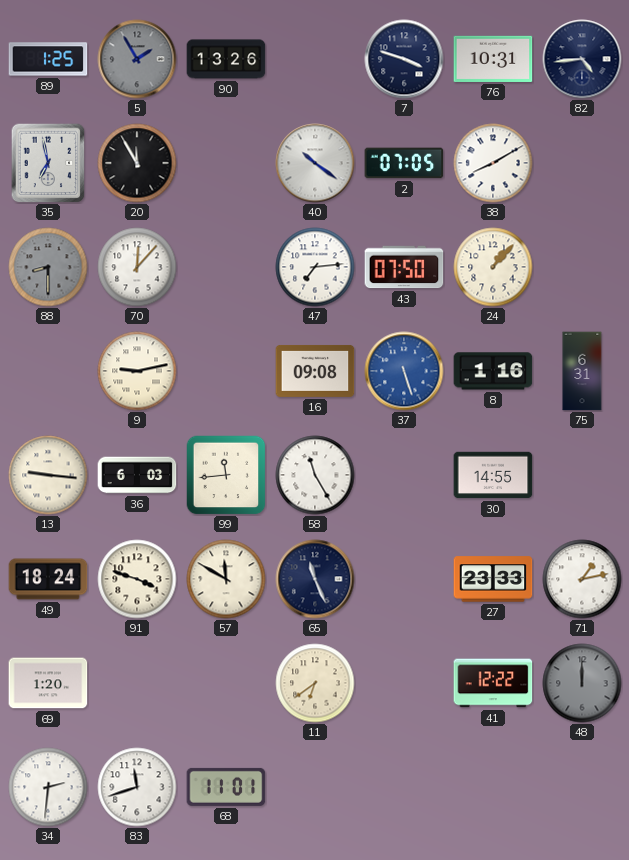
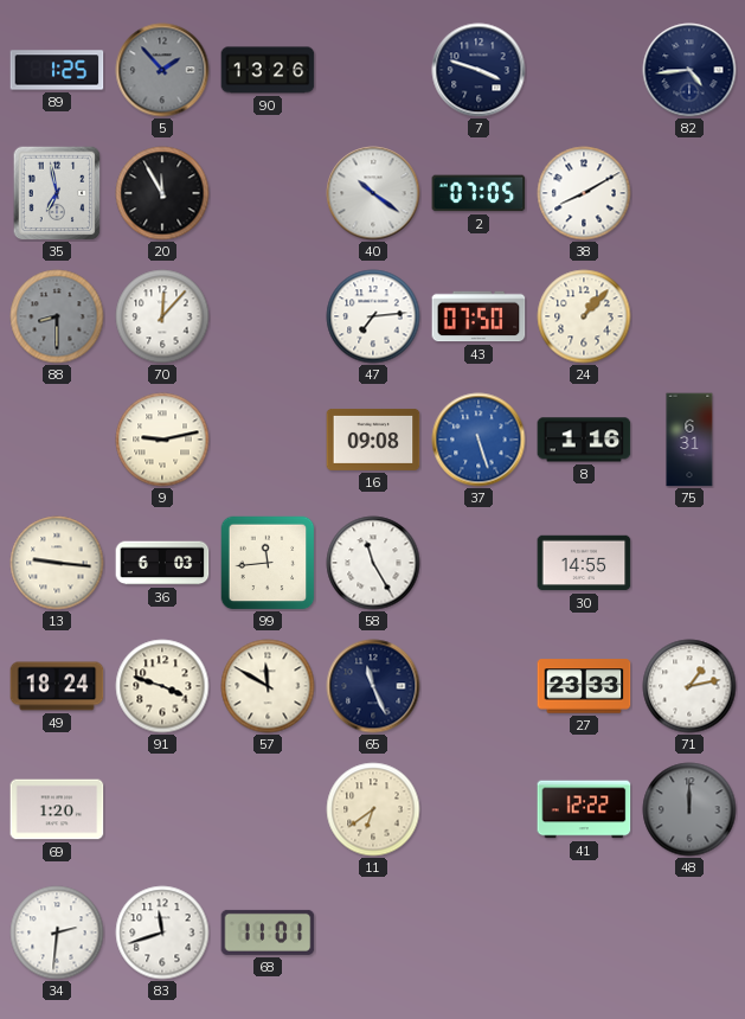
5: 1:55 -> 1:53
76: 10:31 -> none
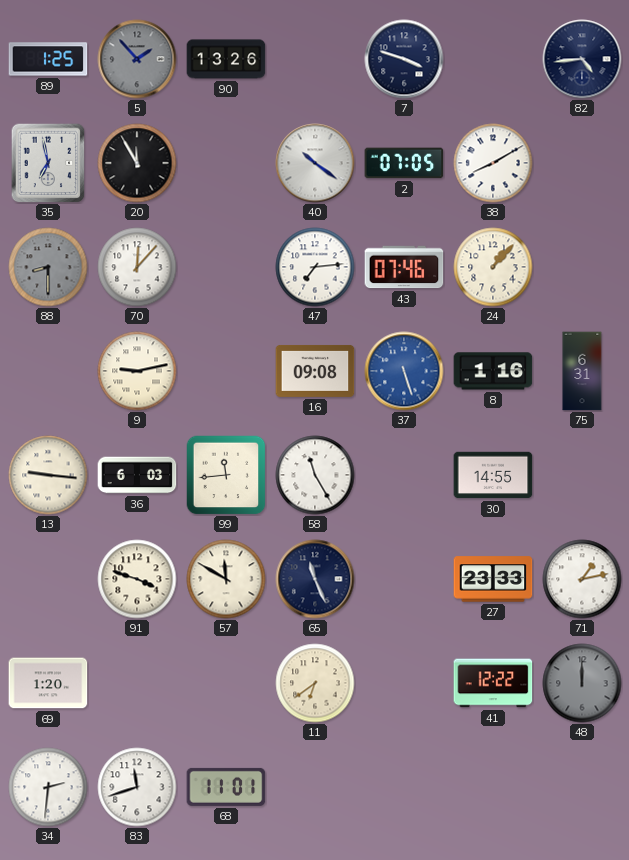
43: 07:50 -> 07:46
49: 18:24 -> none
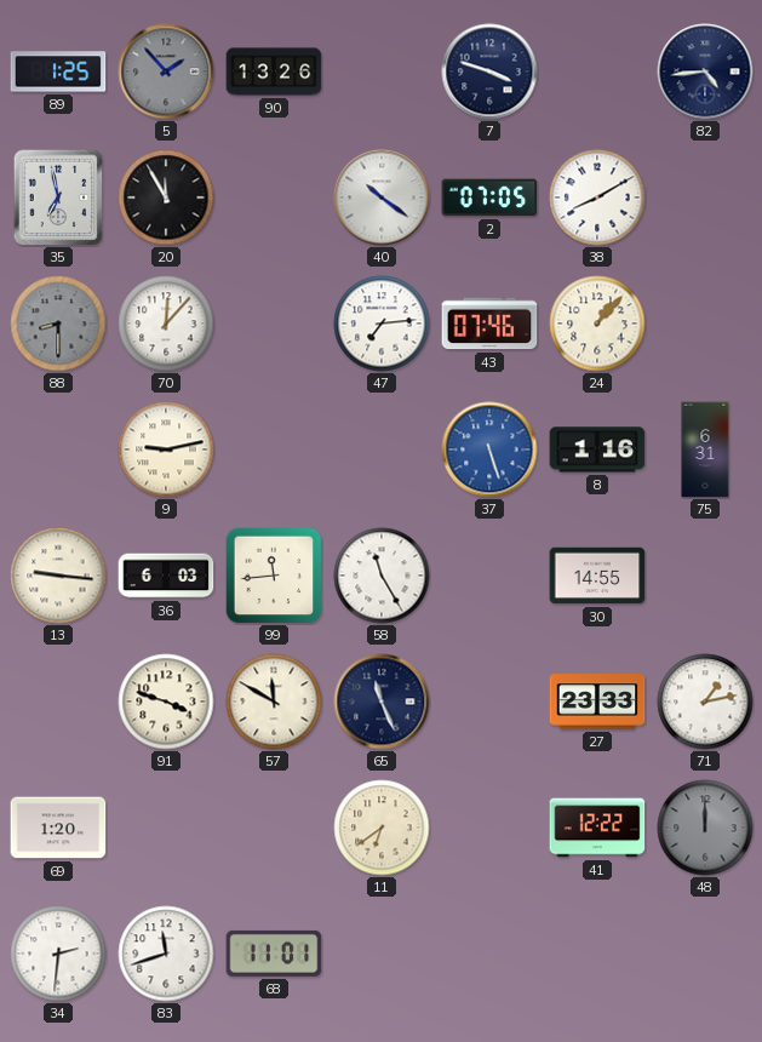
16: 09:08 -> none
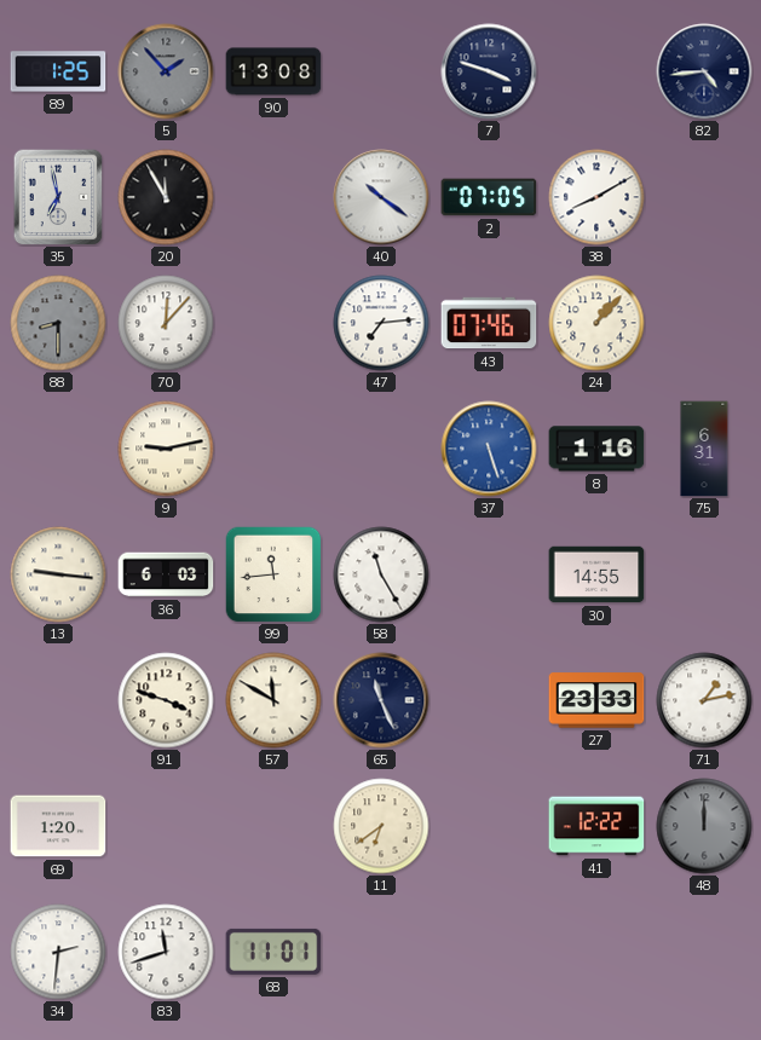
90: 13:26 -> 13:08
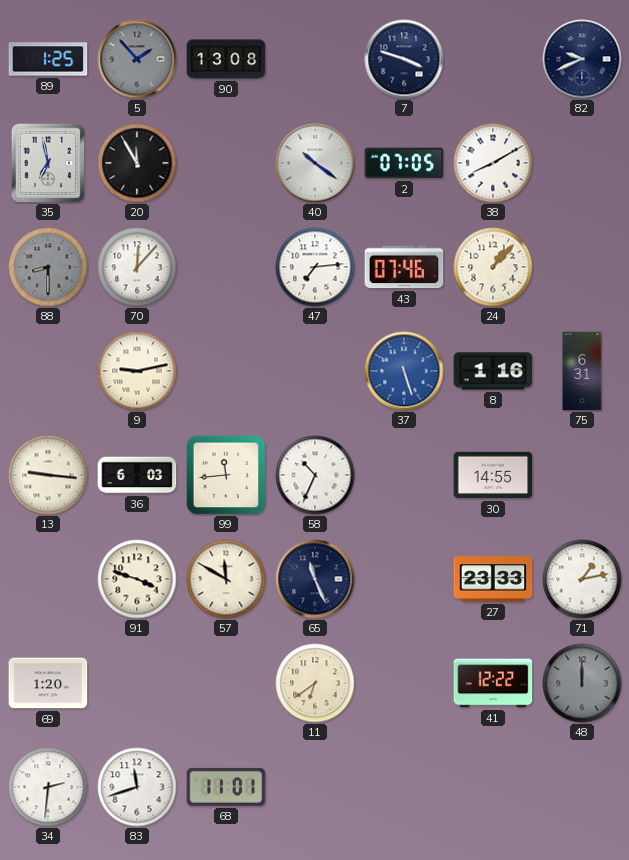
82: 4:44 -> 9:41
58: 11:25 -> 10:34
